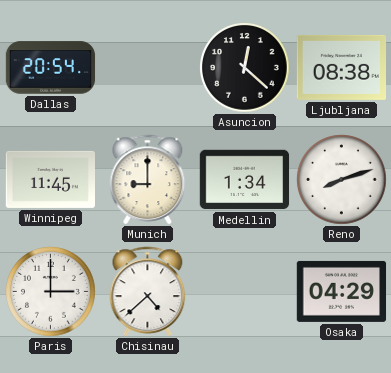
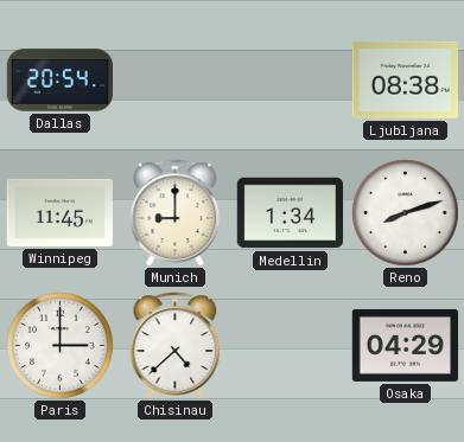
Asuncion: 12:22 -> none
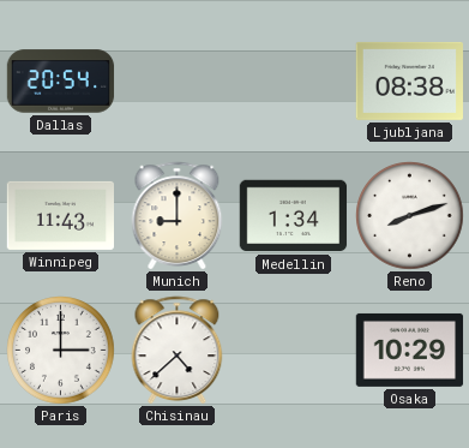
Winnipeg: 11:45 -> 11:43
Osaka: 04:29 -> 10:29
